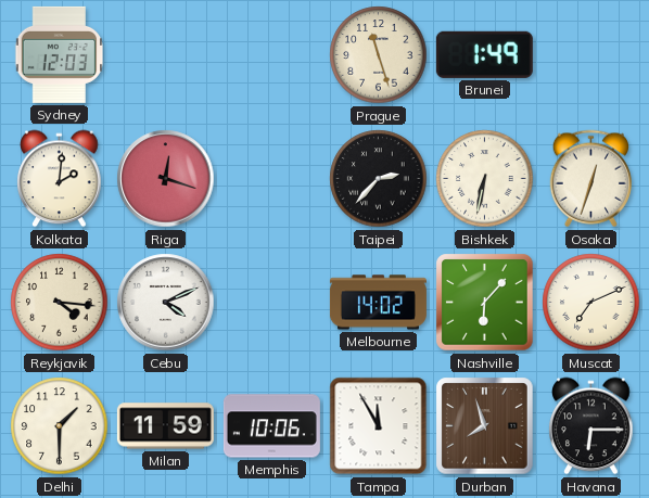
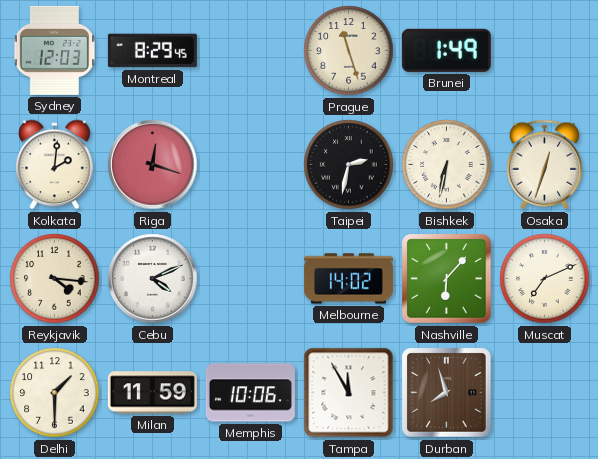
Montreal: none -> 8:29
Taipei: 2:37 -> 2:32
Havana: 6:15 -> none
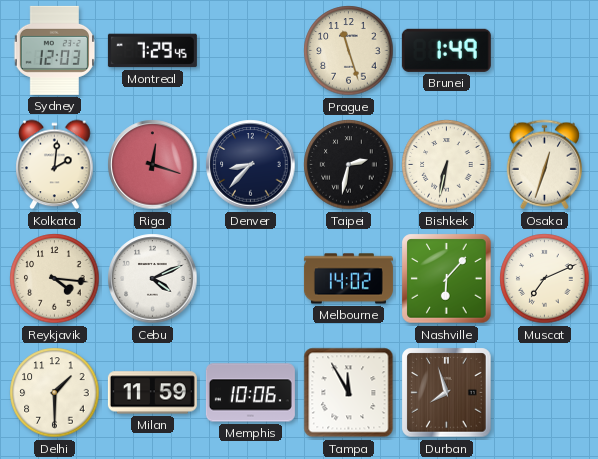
Montreal: 8:29 -> 7:29
Denver: none -> 8:37
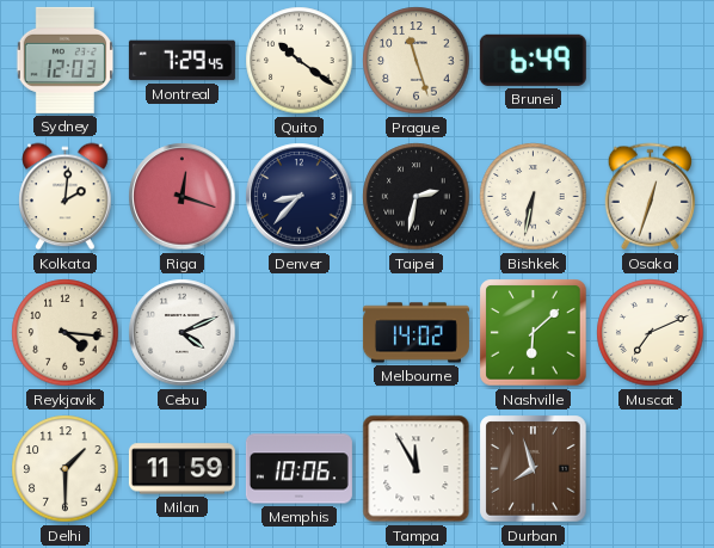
Quito: none -> 10:21
Brunei: 1:49 -> 6:49
Nashville: 6:07 -> 6:08
